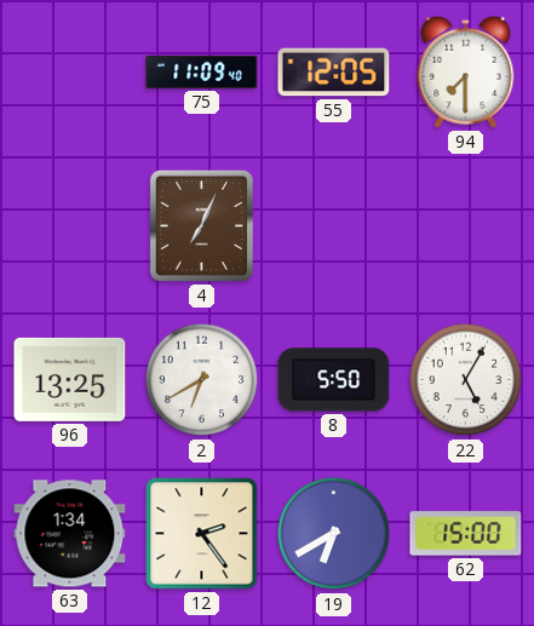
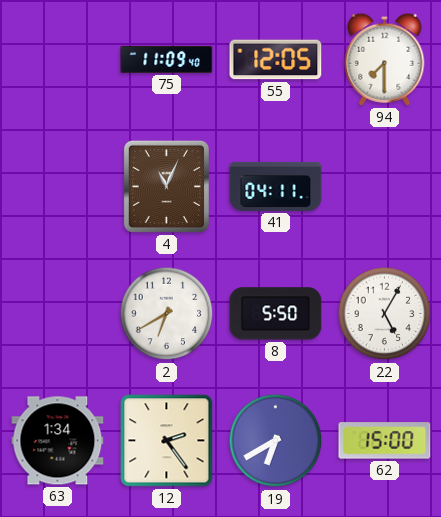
4: 7:04 -> 11:04
41: none -> 04:11
96: 13:25 -> none
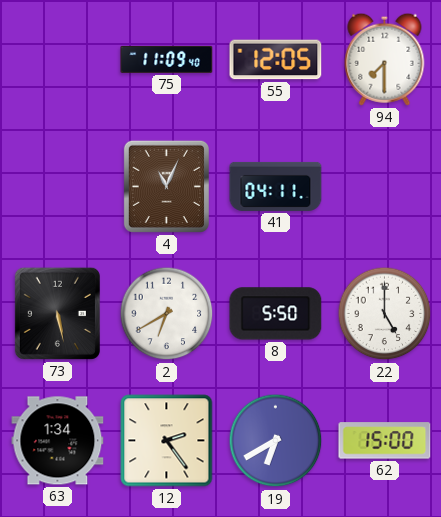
73: none -> 5:28
22: 5:05 -> 5:00
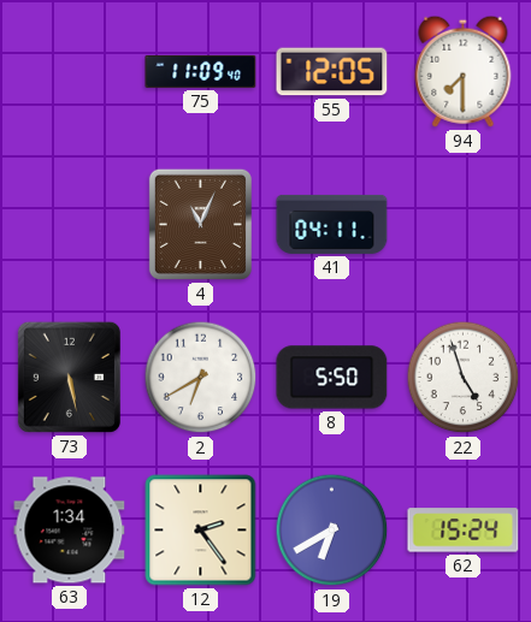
22: 5:00 -> 4:57
62: 15:00 -> 15:24
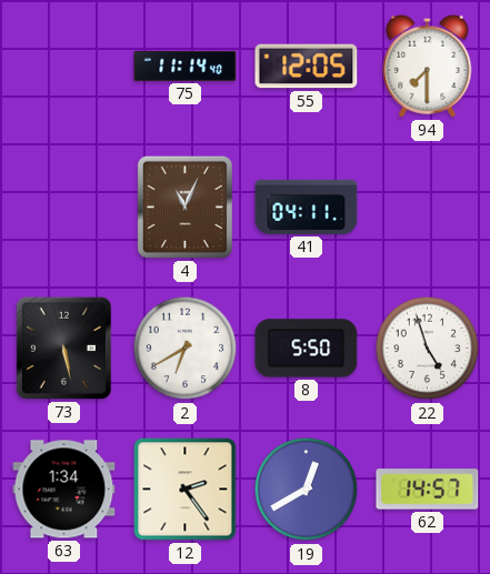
75: 11:09 -> 11:14
19: 6:40 -> 12:40
62: 15:24 -> 14:57
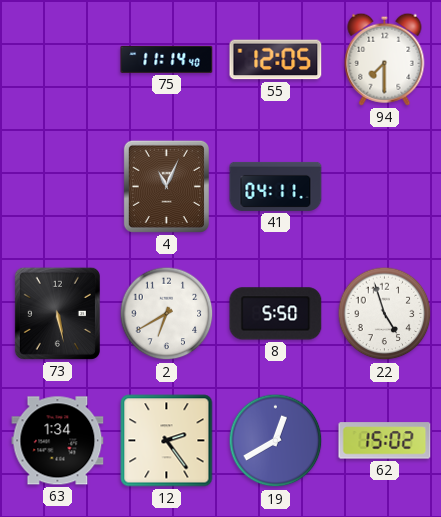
62: 14:57 -> 15:02
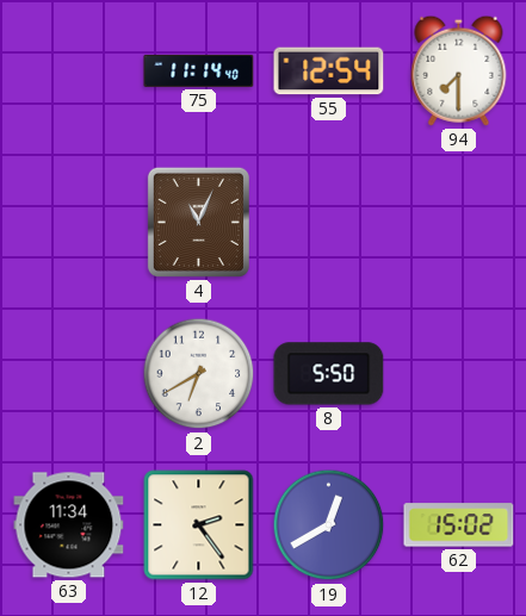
55: 12:05 -> 12:54
41: 04:11 -> none
73: 5:28 -> none
22: 4:57 -> none
63: 1:34 -> 11:34
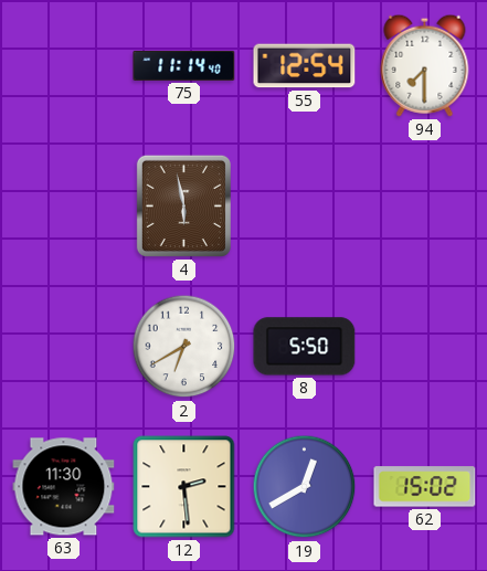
4: 11:04 -> 5:58
63: 11:34 -> 11:30
12: 2:24 -> 2:29
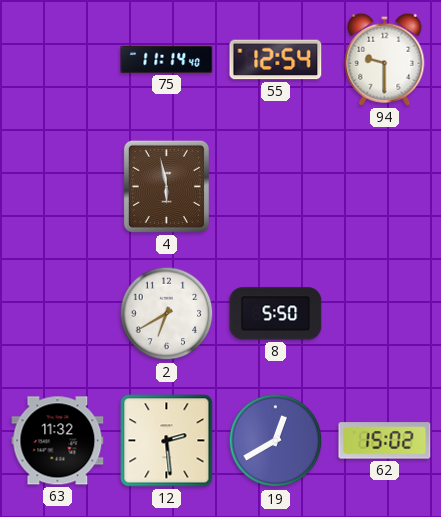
94: 7:30 -> 9:30
63: 11:30 -> 11:32
